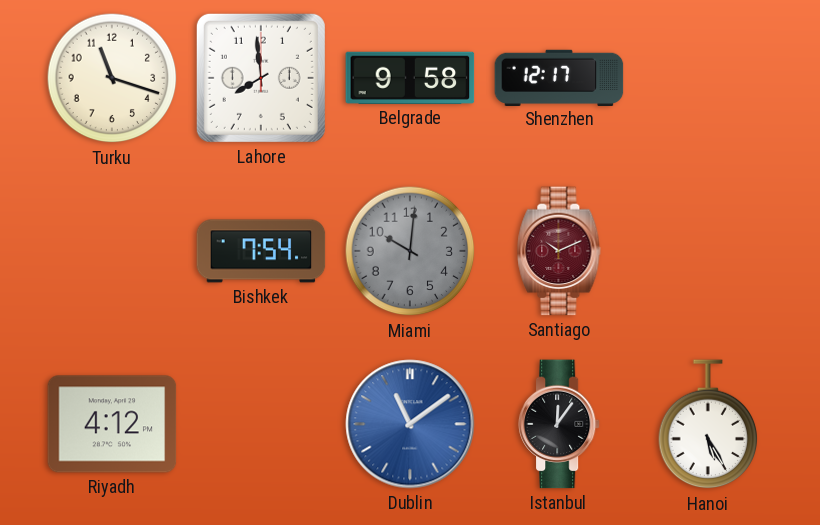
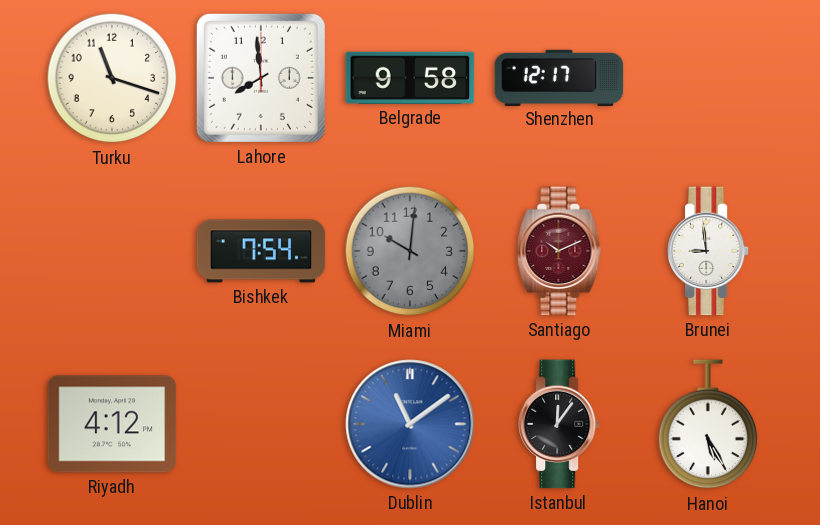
Brunei: none -> 8:59
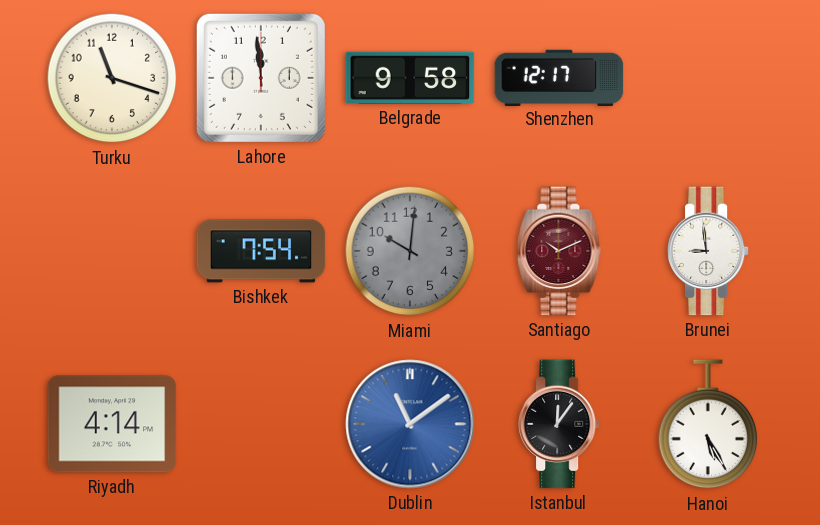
Lahore: 7:59 -> 11:59
Riyadh: 4:12 -> 4:14
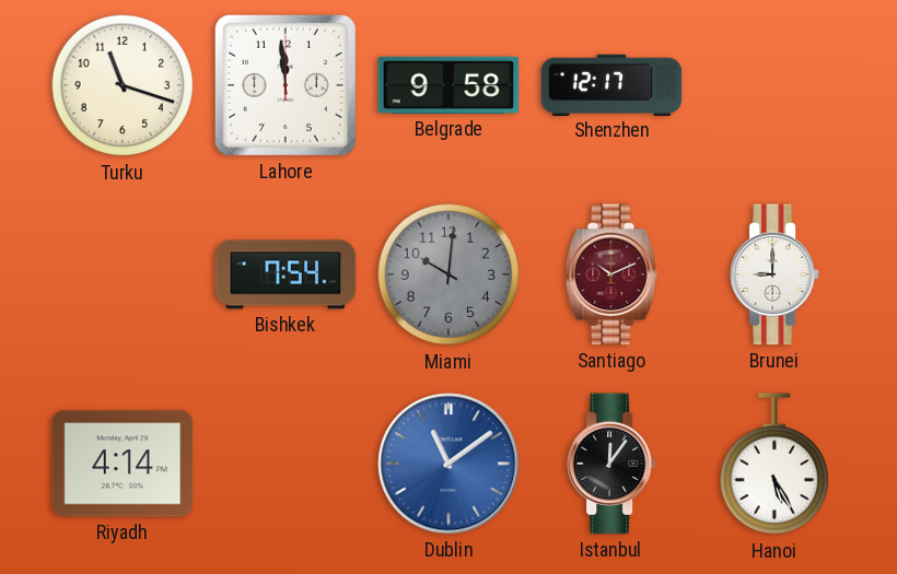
Brunei: 8:59 -> 9:00
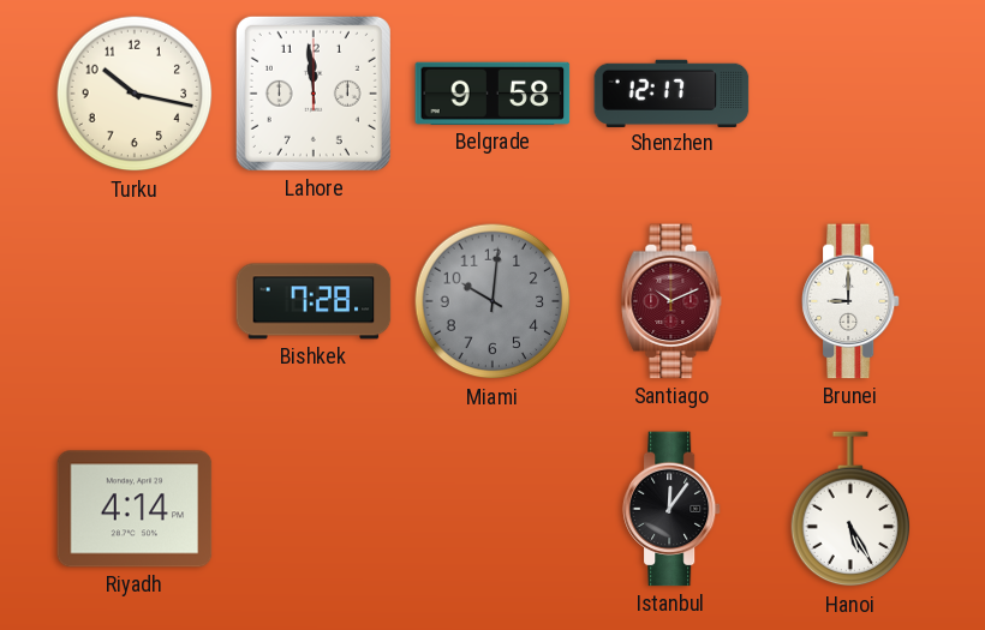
Turku: 11:18 -> 10:17
Bishkek: 7:54 -> 7:28
Dublin: 11:09 -> none
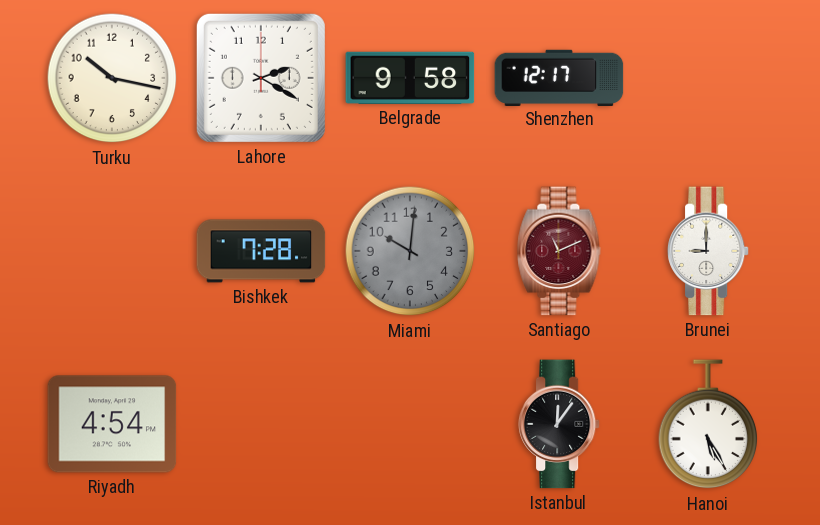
Lahore: 11:59 -> 2:20
Santiago: 10:11 -> 11:11
Riyadh: 4:14 -> 4:54
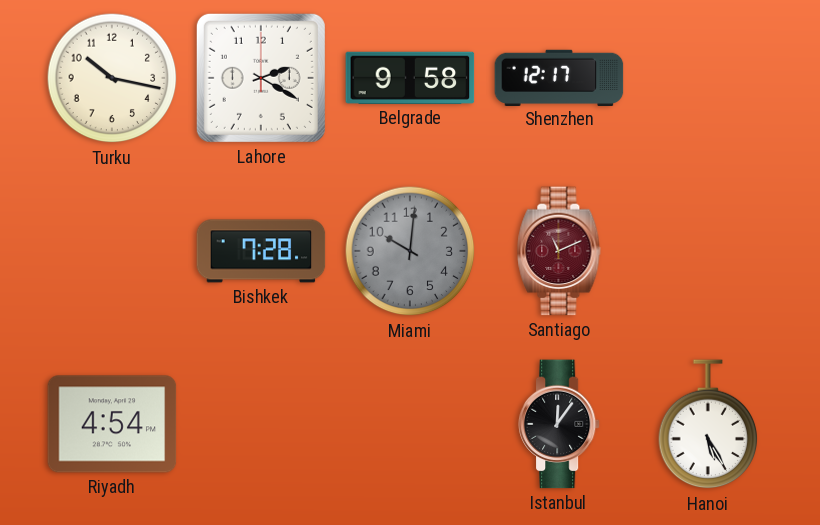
Brunei: 9:00 -> none
